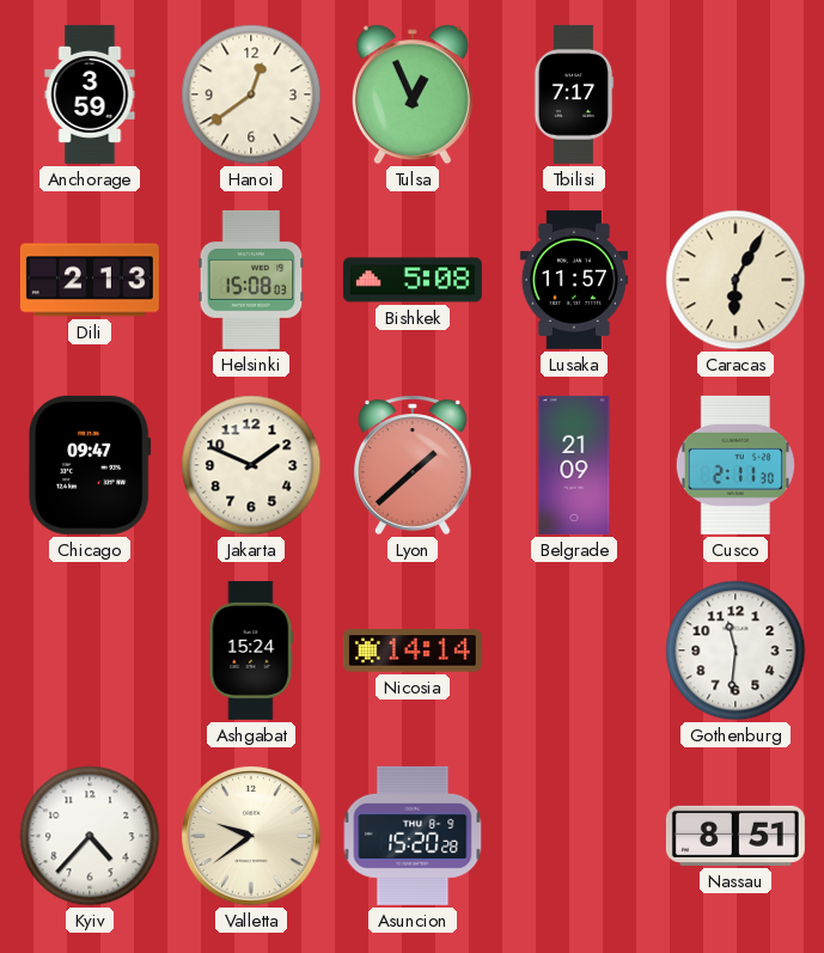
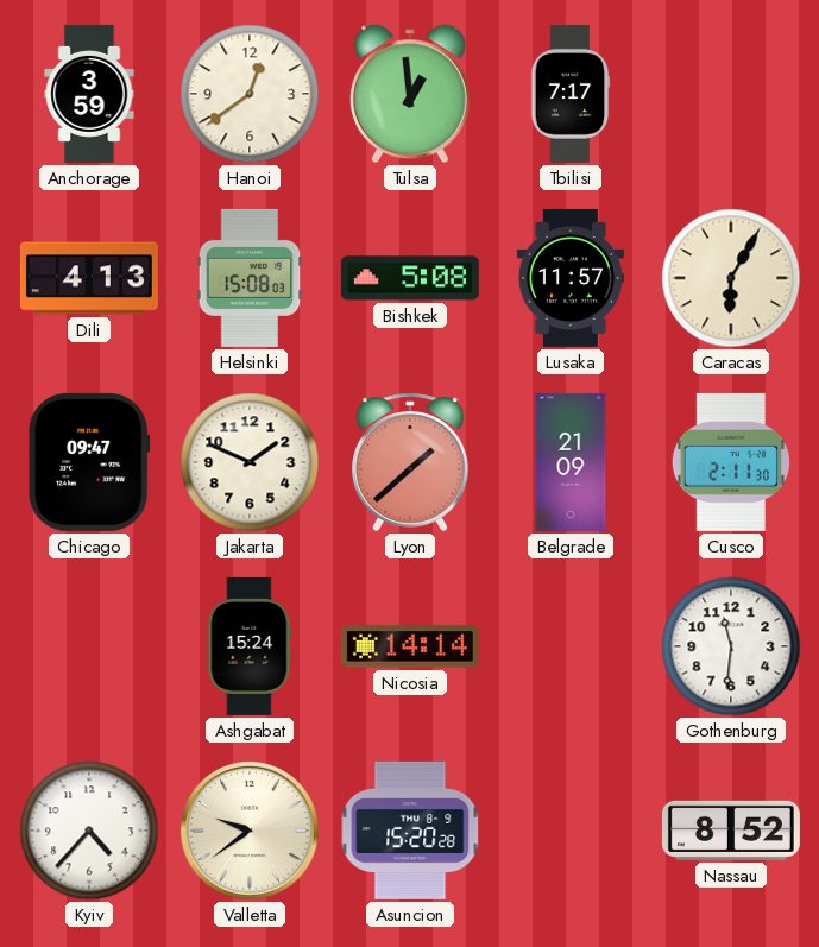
Tulsa: 12:56 -> 12:59
Dili: 2:13 -> 4:13
Nassau: 8:51 -> 8:52
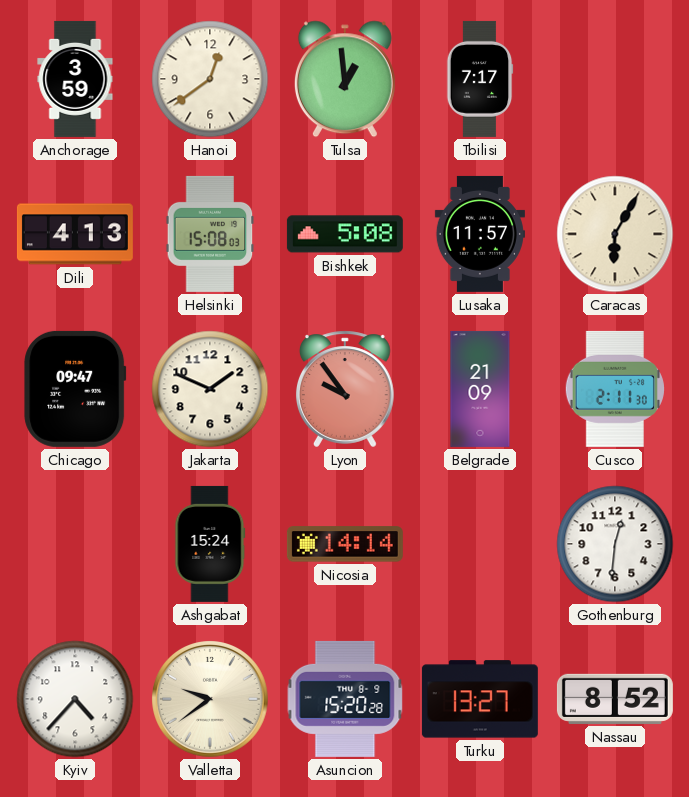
Lyon: 1:38 -> 9:54
Gothenburg: 11:31 -> 12:31
Turku: none -> 13:27
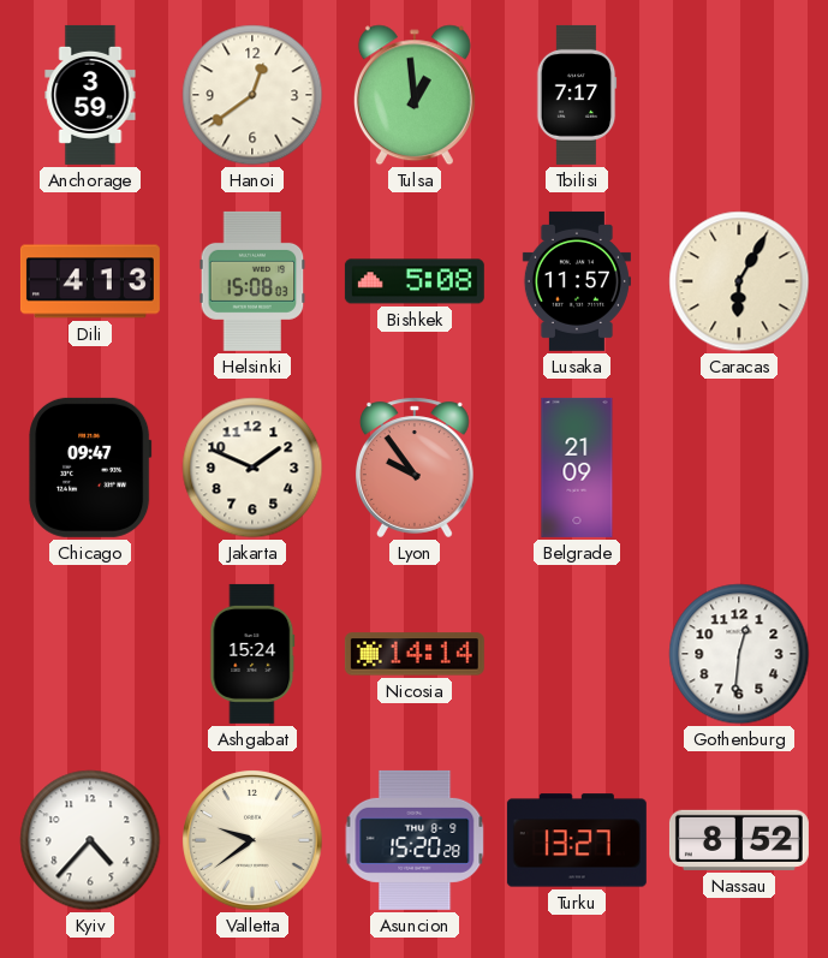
Cusco: 2:11 -> none
